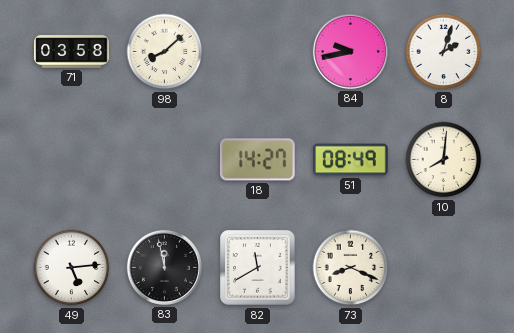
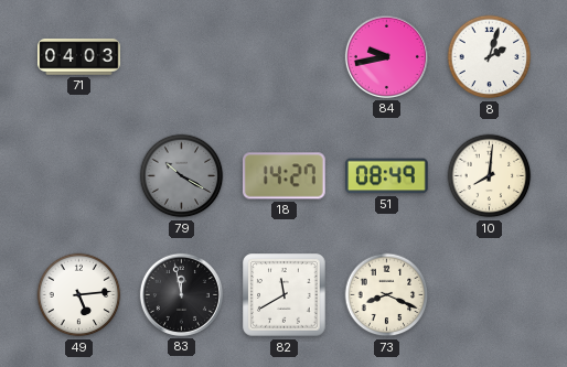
71: 03:58 -> 04:03
98: 8:08 -> none
79: none -> 10:20
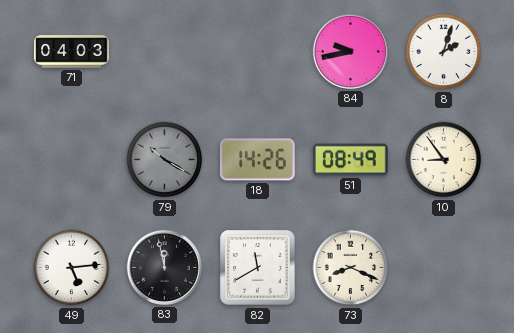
18: 14:27 -> 14:26
10: 8:01 -> 8:54
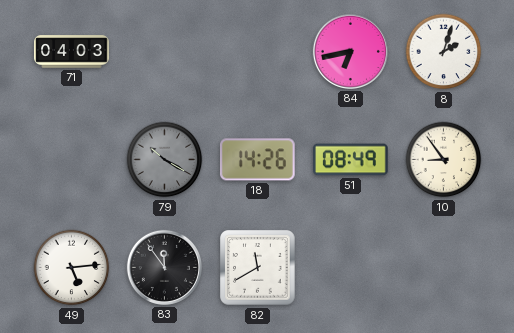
84: 9:43 -> 6:43
83: 11:58 -> 11:54
73: 8:19 -> none
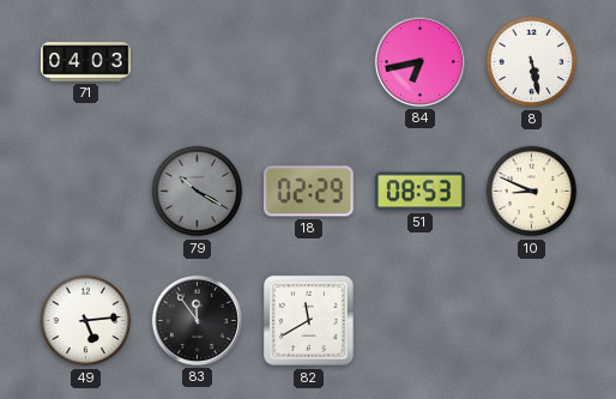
8: 2:03 -> 5:28
18: 14:26 -> 02:29
51: 08:49 -> 08:53
10: 8:54 -> 8:49
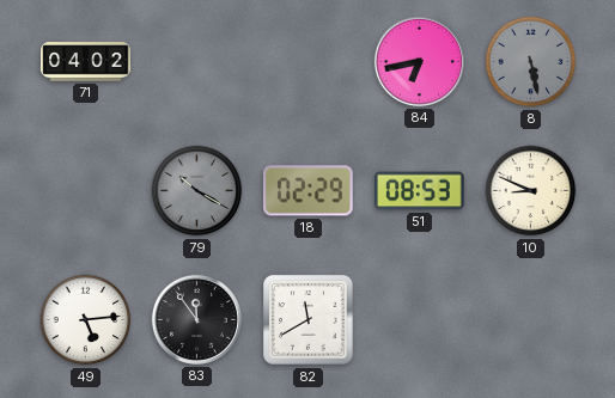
71: 04:03 -> 04:02
8 dial: white -> grey
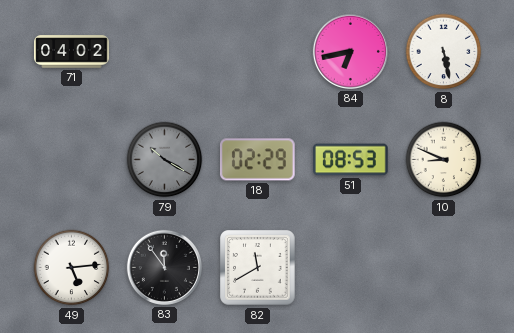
8 dial: grey -> white
